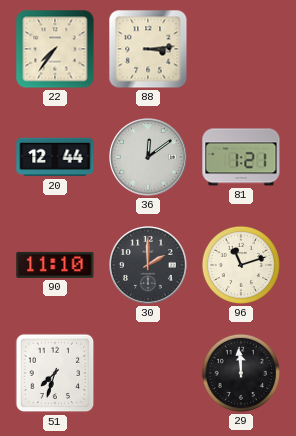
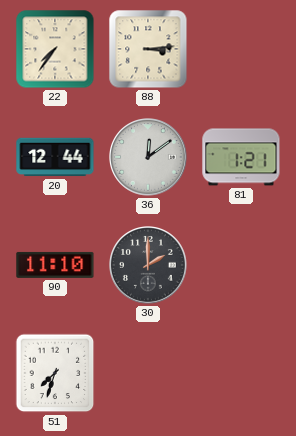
96: 11:12 -> none
29: 11:59 -> none
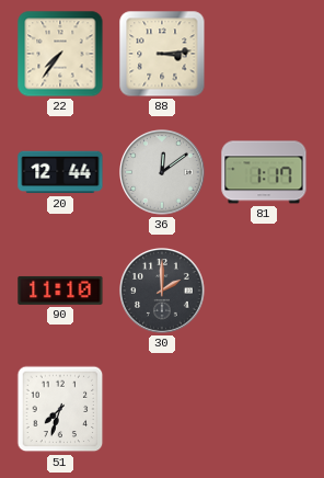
81: 1:21 -> 1:17
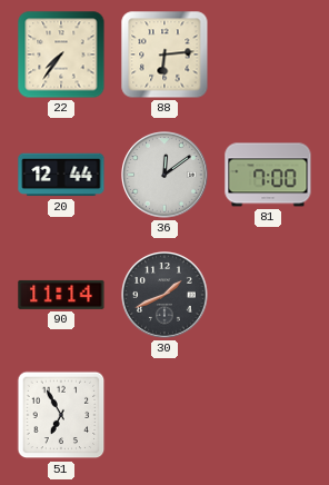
88: 3:14 -> 6:14
81: 1:17 -> 7:00
90: 11:10 -> 11:14
30: 2:00 -> 1:41
51: 7:33 -> 6:55
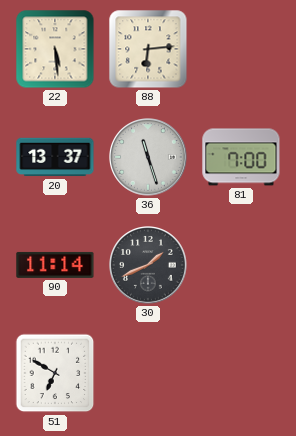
22: 7:36 -> 5:29
20: 12:44 -> 13:37
36: 12:09 -> 11:27
51: 6:55 -> 6:50
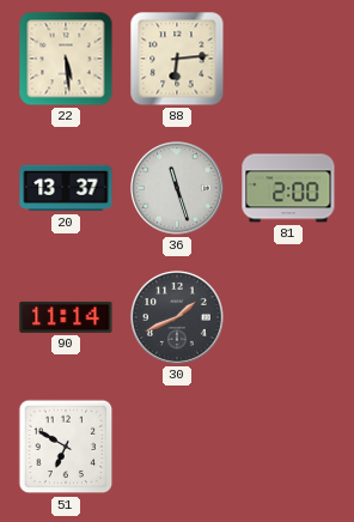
81: 7:00 -> 2:00
